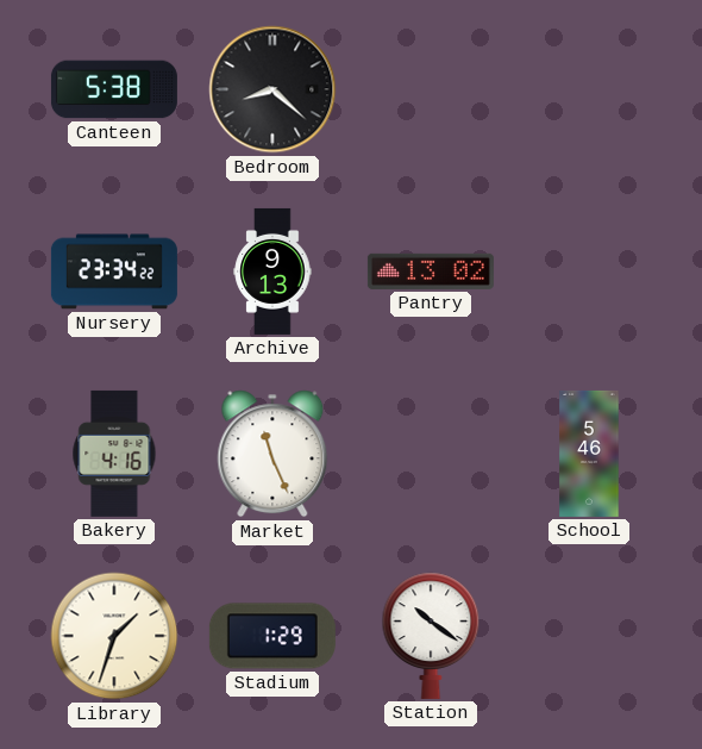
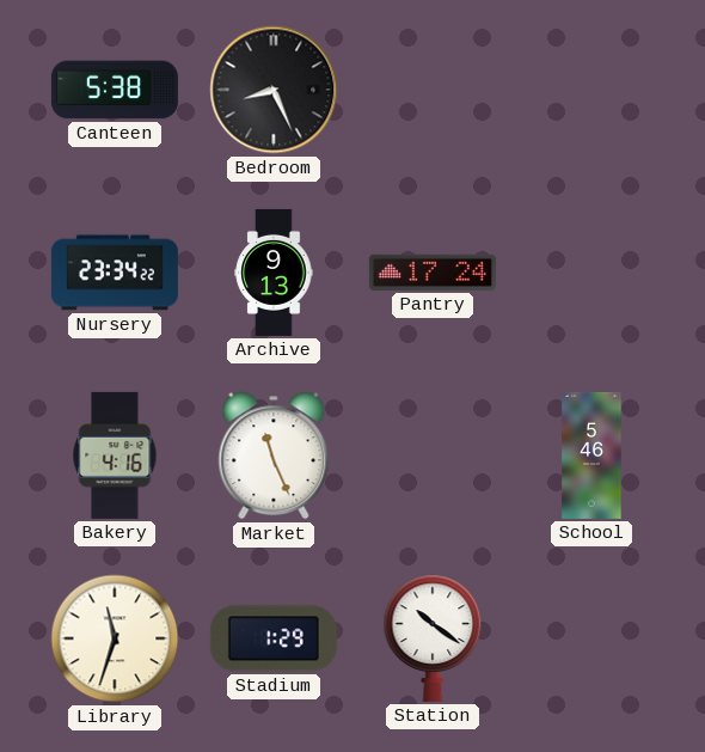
Bedroom: 8:22 -> 8:26
Pantry: 13:02 -> 17:24
Library: 1:33 -> 11:33
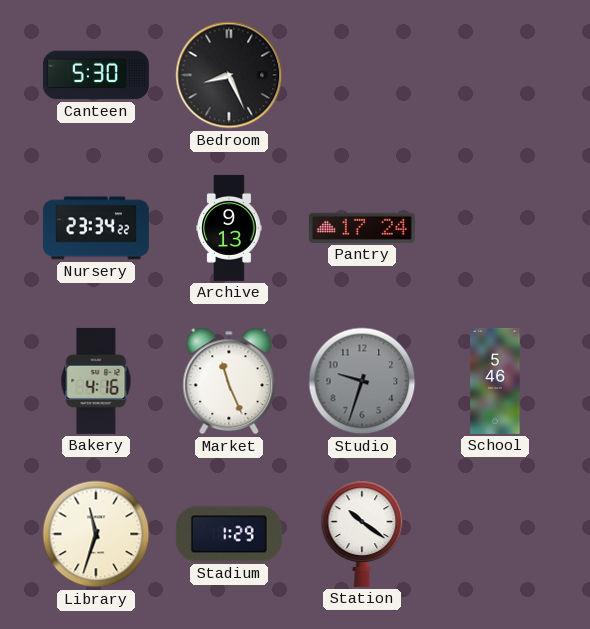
Canteen: 5:38 -> 5:30
Studio: none -> 9:33
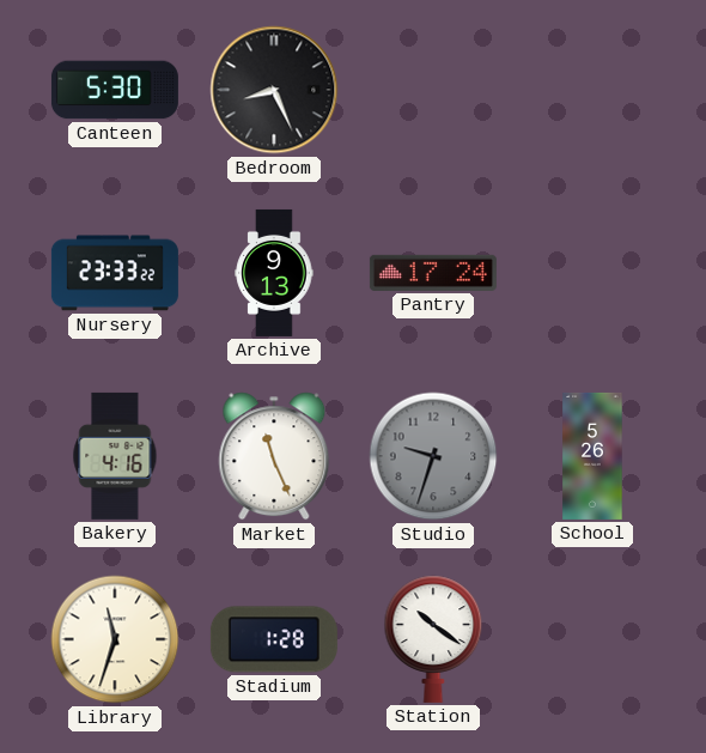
Nursery: 23:34 -> 23:33
School: 5:46 -> 5:26
Stadium: 1:29 -> 1:28
